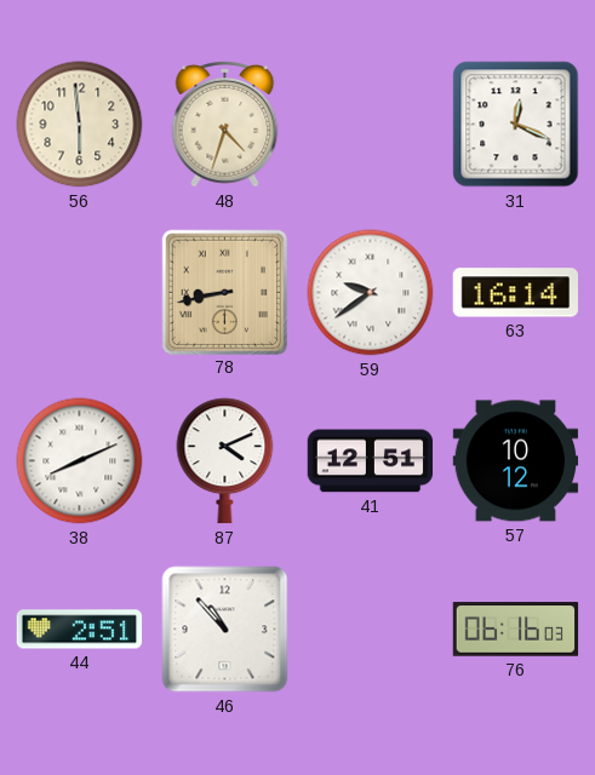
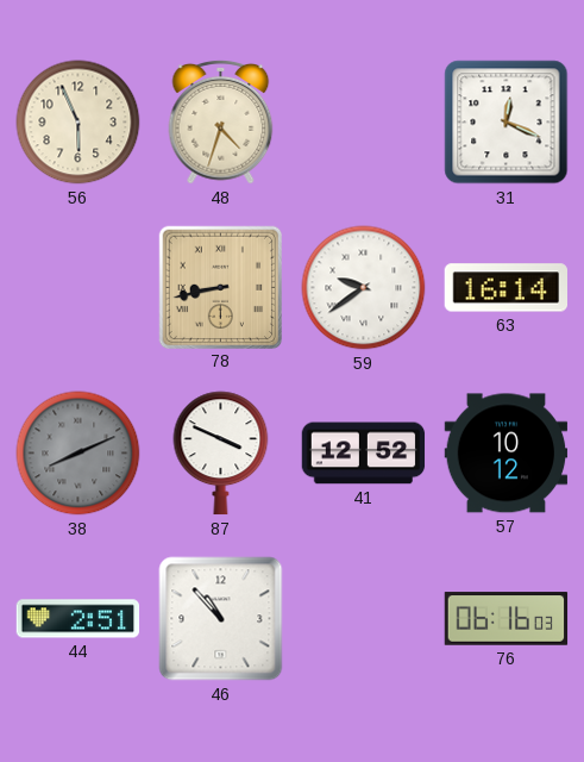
56: 5:59 -> 5:56
38 dial: white -> grey
87: 4:11 -> 3:49
41: 12:51 -> 12:52
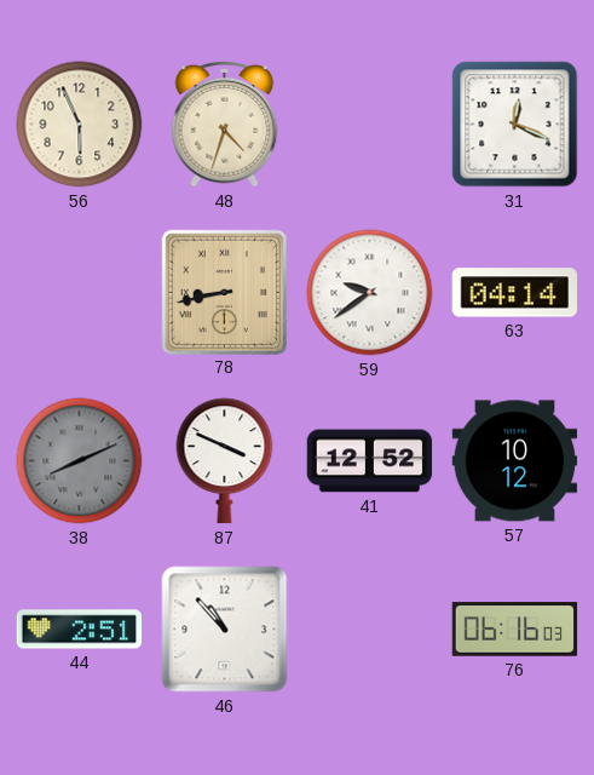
63: 16:14 -> 04:14
